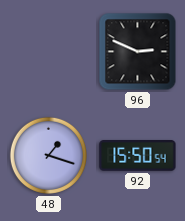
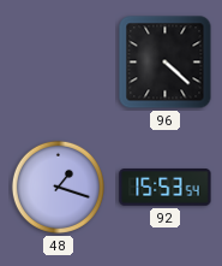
96: 2:49 -> 4:22
92: 15:50 -> 15:53
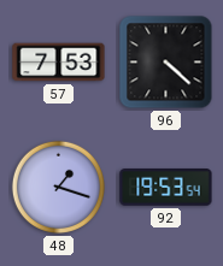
57: none -> 7:53
92: 15:53 -> 19:53
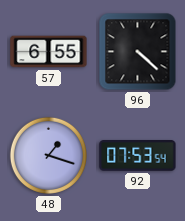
57: 7:53 -> 6:55
92: 19:53 -> 07:53
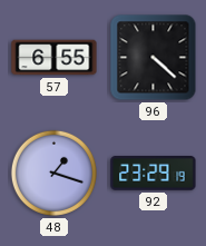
92: 07:53 -> 23:29
